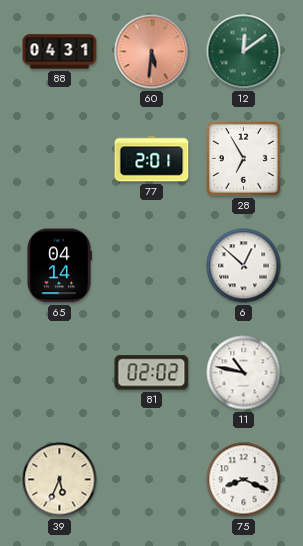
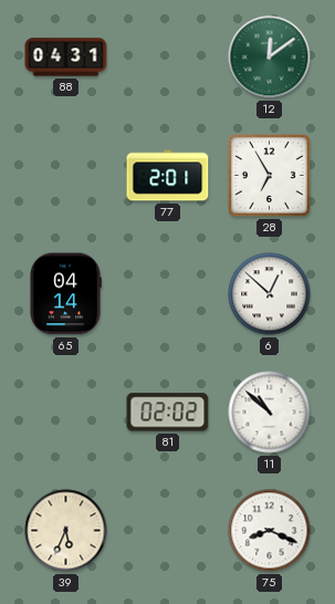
60: 5:31 -> none
11: 10:47 -> 10:52
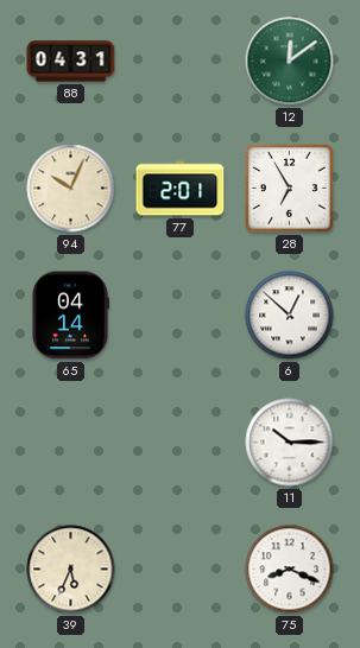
94: none -> 10:04
81: 02:02 -> none
11: 10:52 -> 10:15
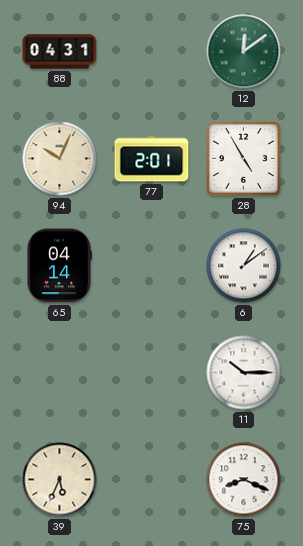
28: 6:55 -> 4:55
6: 12:52 -> 1:09
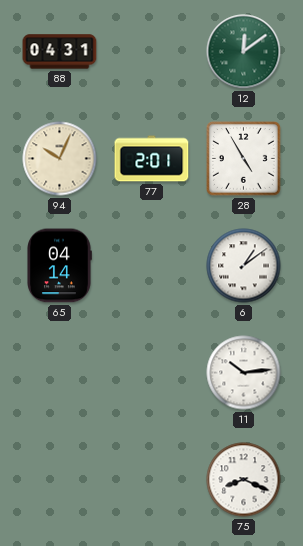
11: 10:15 -> 10:14
39: 5:34 -> none
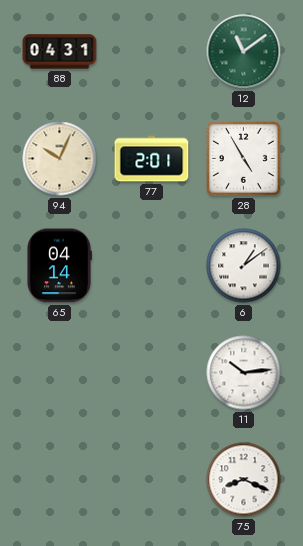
12: 12:09 -> 11:09
